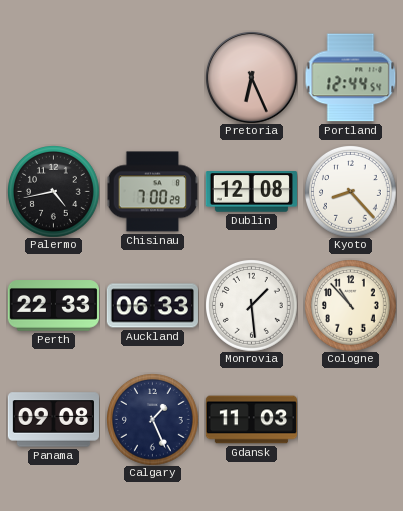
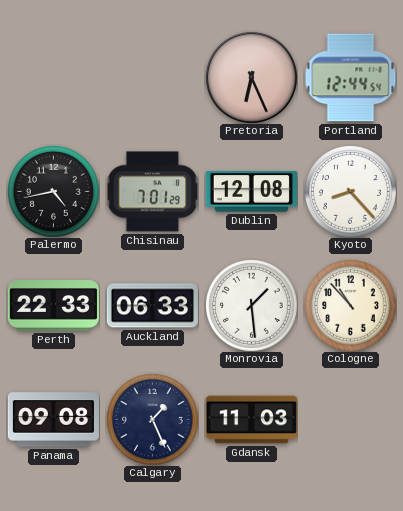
Chisinau: 7:00 -> 7:01
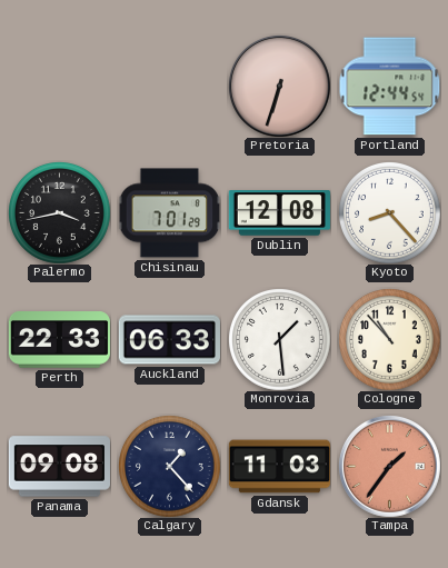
Pretoria: 6:26 -> 6:33
Palermo: 4:43 -> 3:43
Calgary: 1:26 -> 1:23
Tampa: none -> 1:36
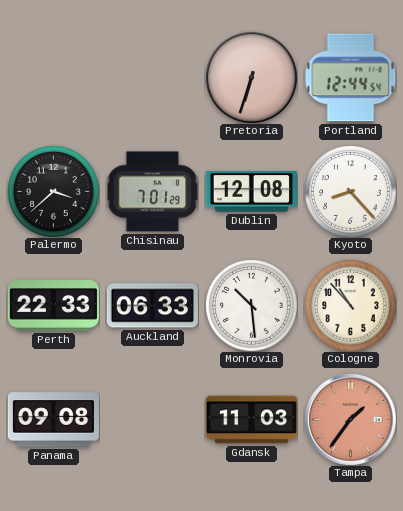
Palermo: 3:43 -> 3:38
Monrovia: 1:29 -> 10:29
Calgary: 1:23 -> none
